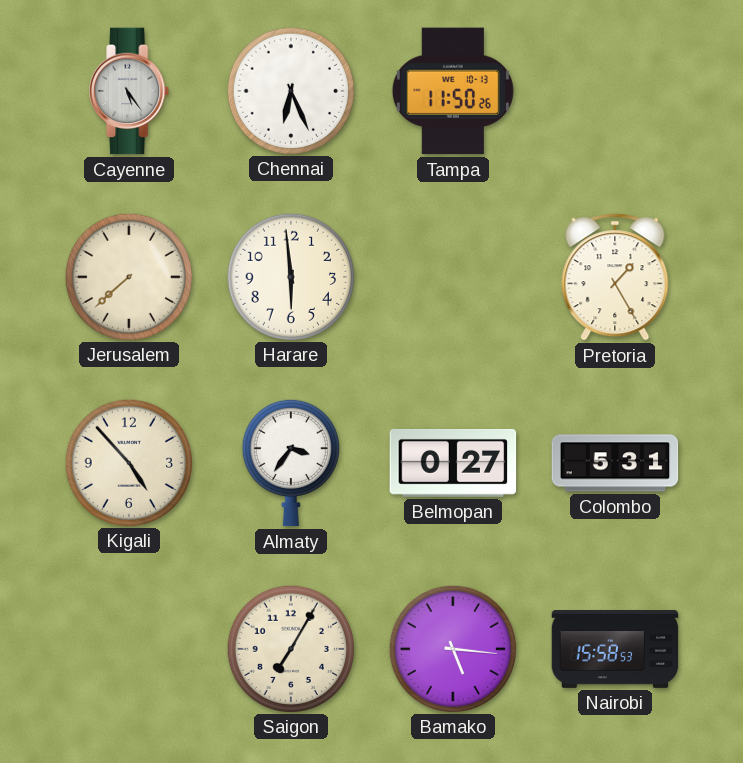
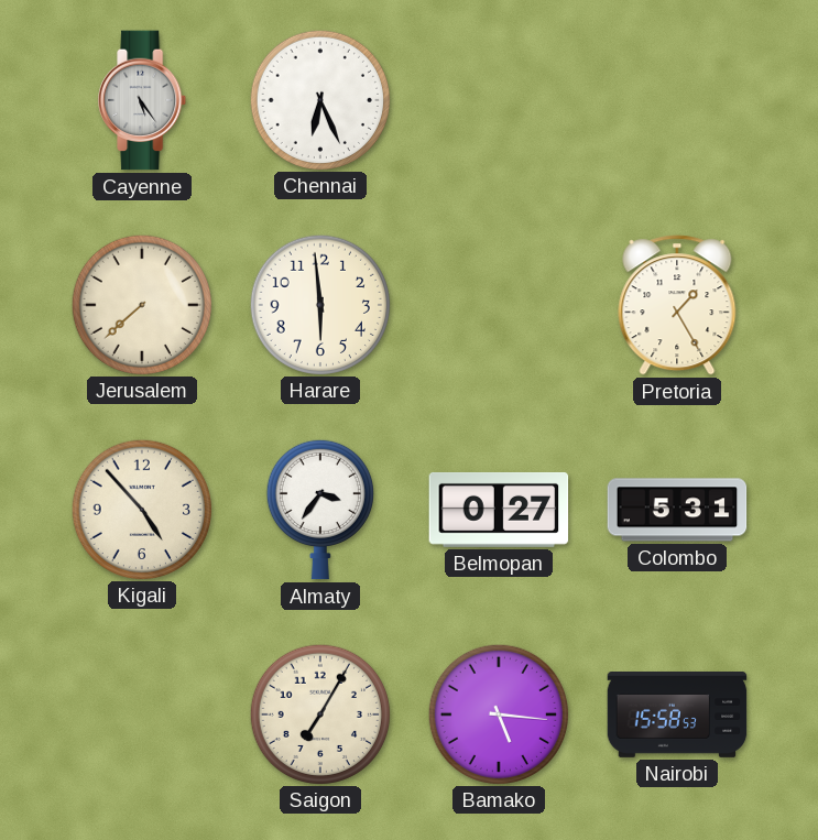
Tampa: 11:50 -> none
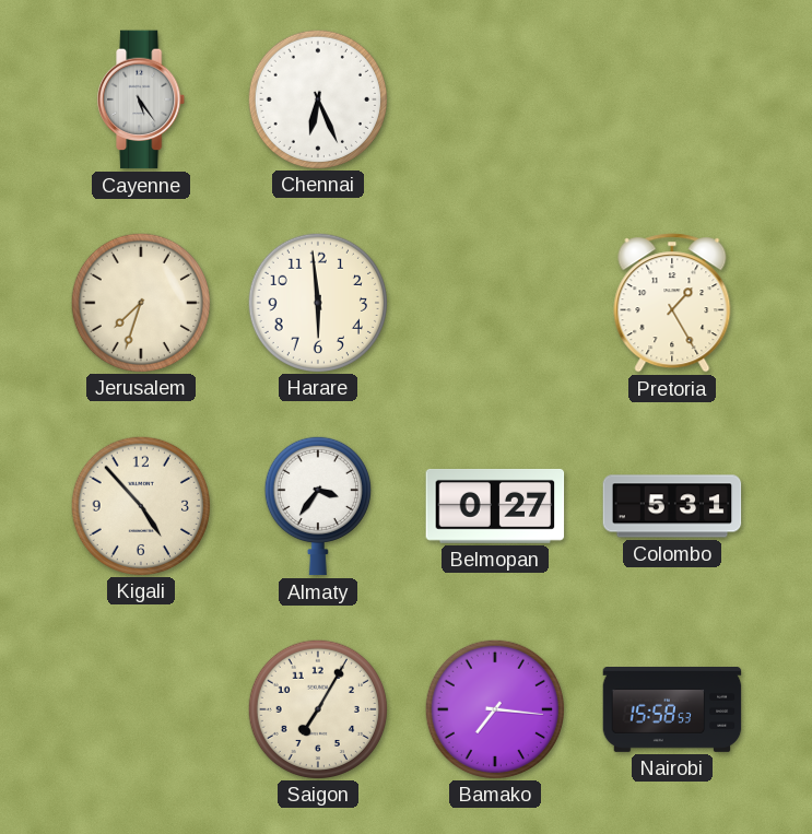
Jerusalem: 7:38 -> 7:33
Bamako: 5:16 -> 7:16
